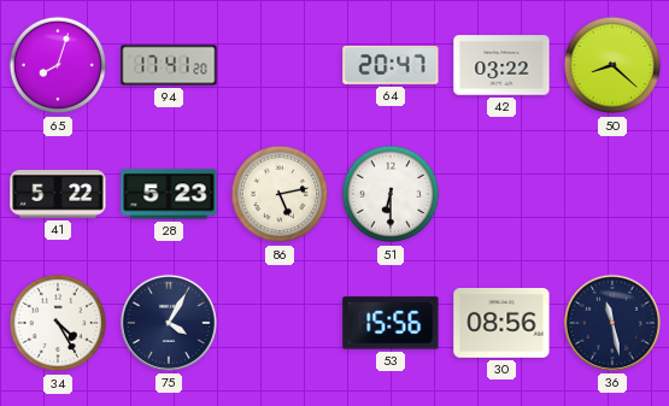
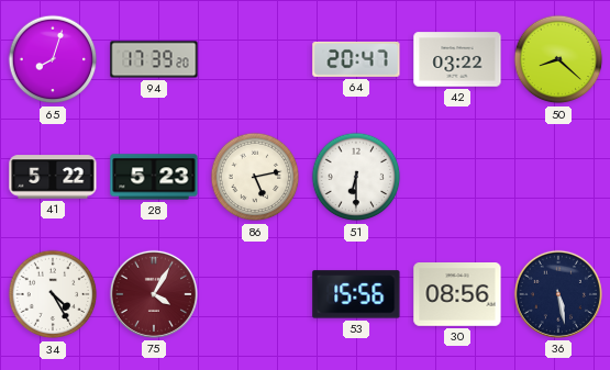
94: 17:41 -> 17:39
75 dial: navy -> burgundy
36: 11:28 -> 5:28
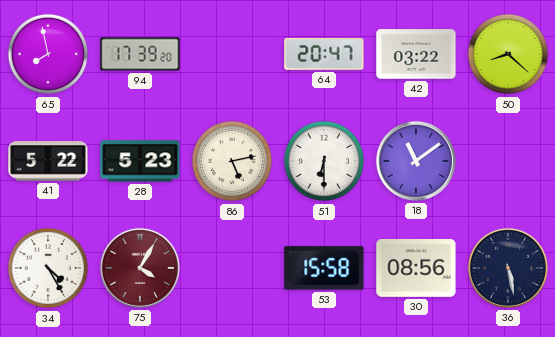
65: 8:03 -> 7:58
18: none -> 11:09
53: 15:56 -> 15:58
